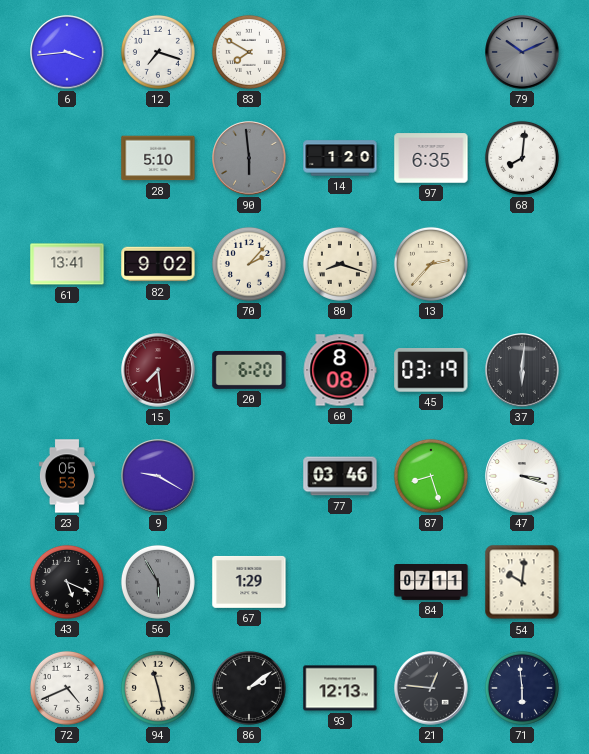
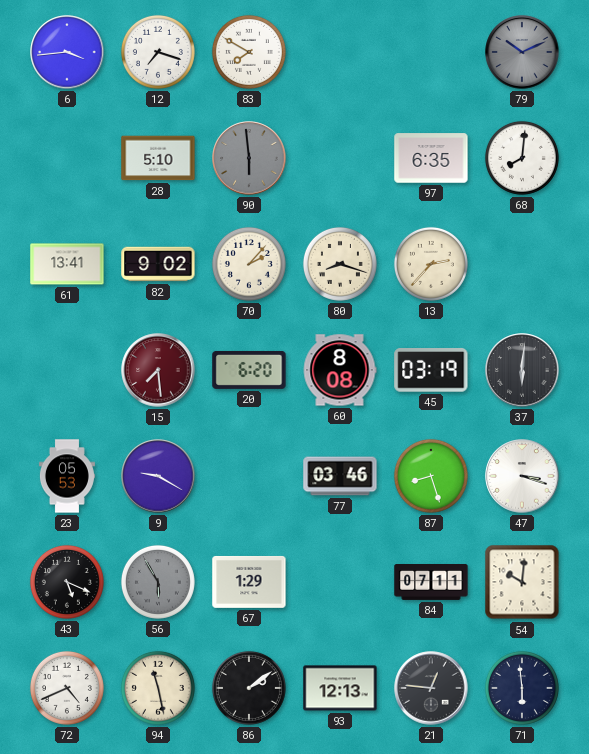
14: 1:20 -> none
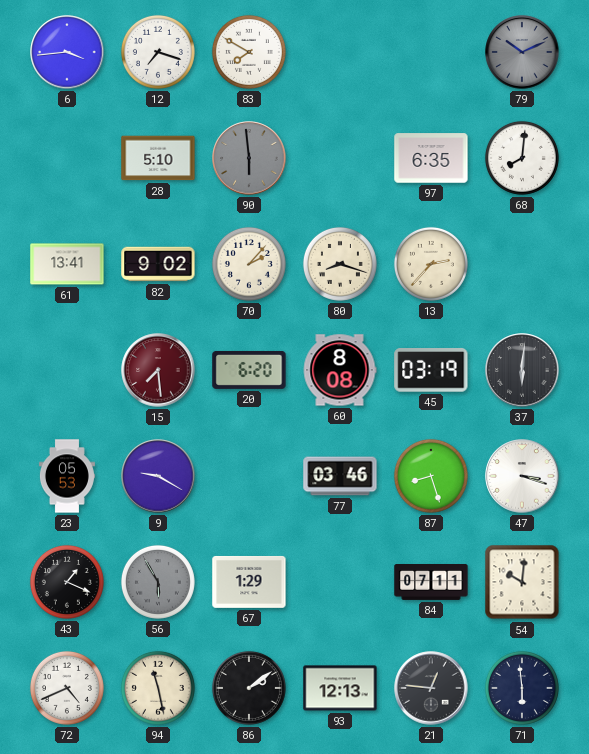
43: 5:19 -> 1:19
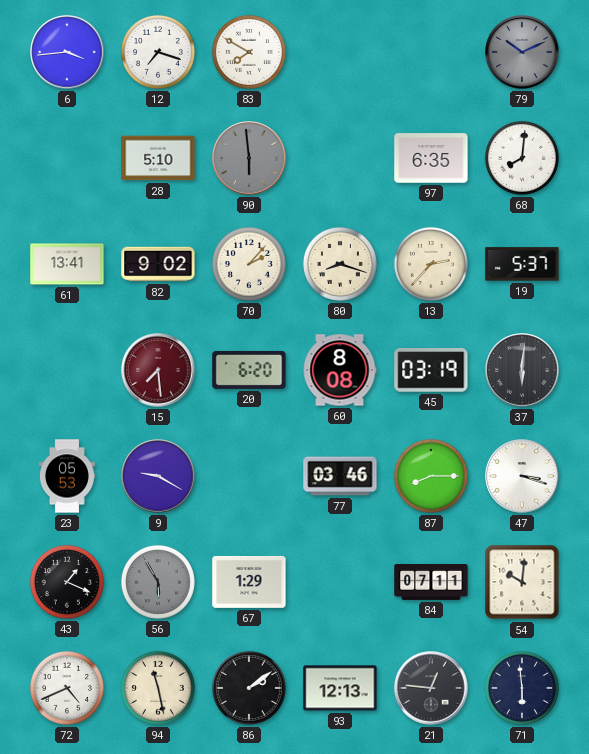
19: none -> 5:37
87: 8:27 -> 8:15
